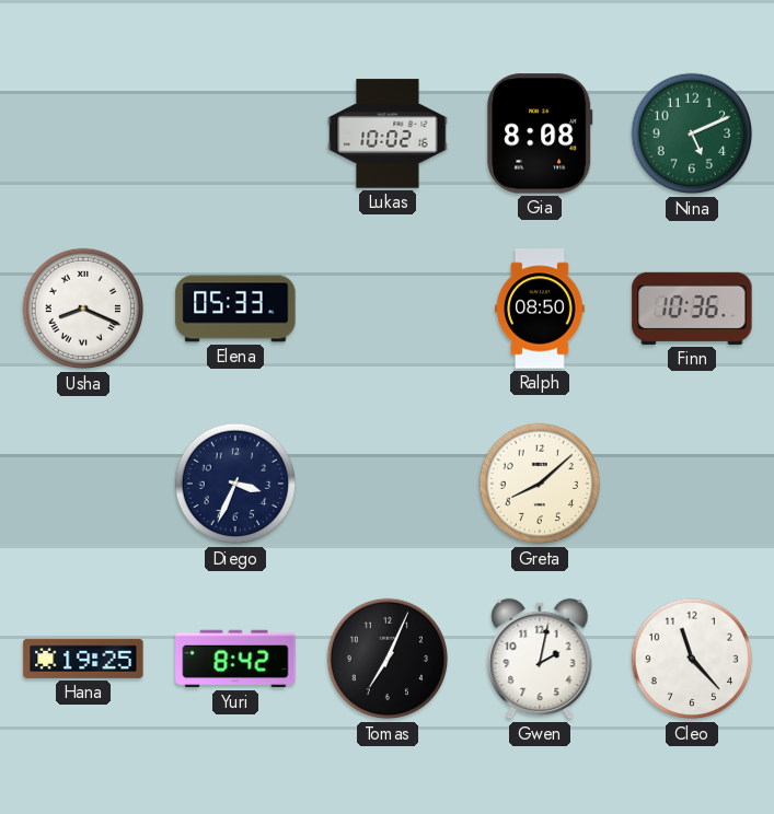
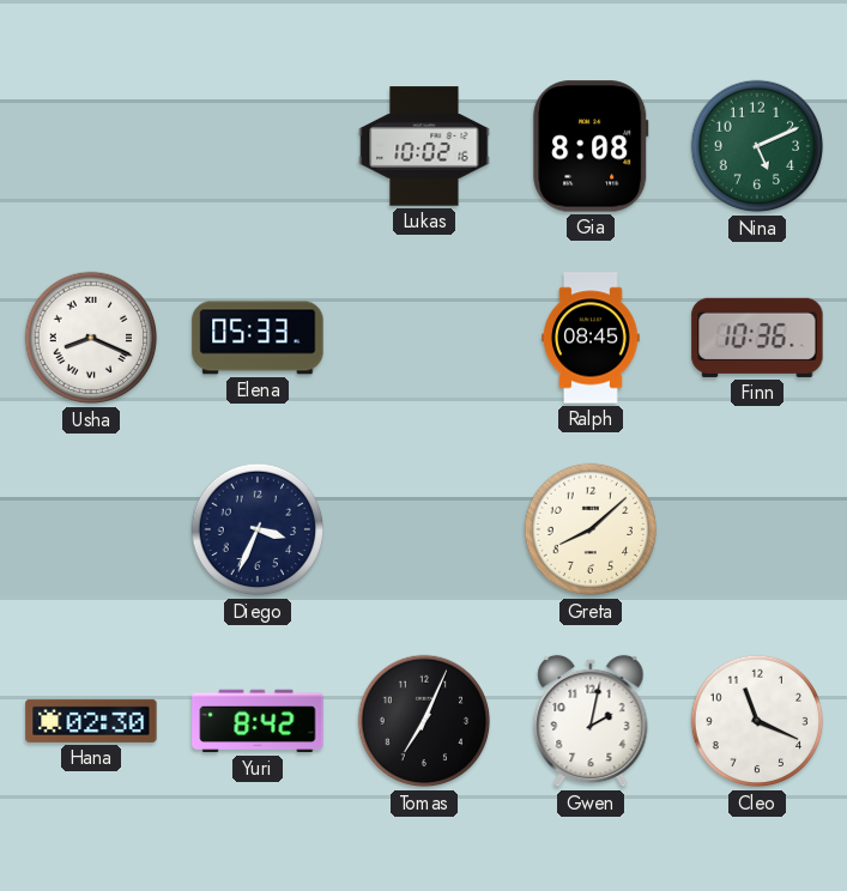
Ralph: 08:50 -> 08:45
Hana: 19:25 -> 02:30
Cleo: 11:23 -> 11:19
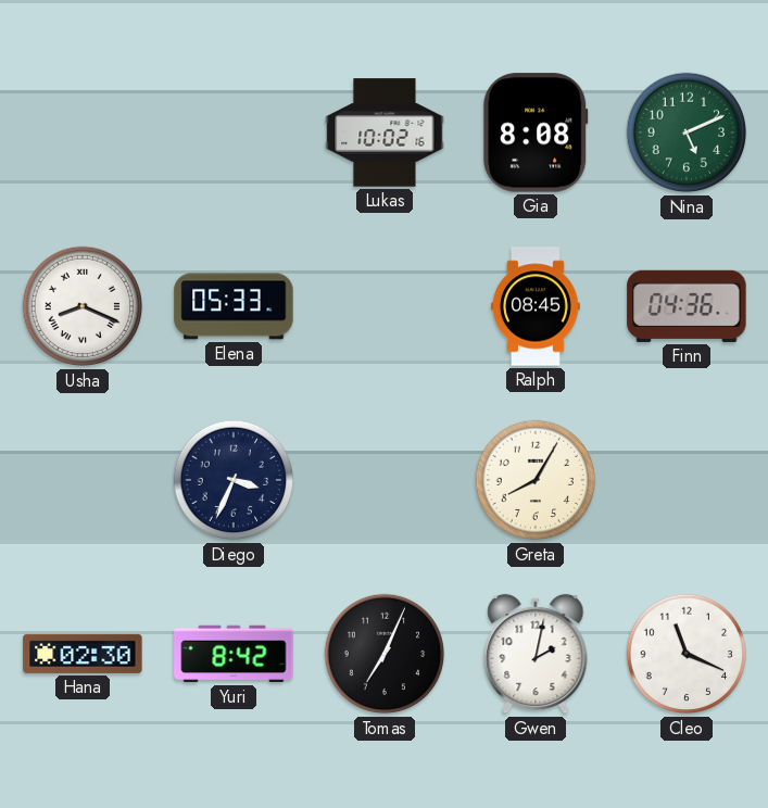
Finn: 10:36 -> 04:36
Greta: 8:08 -> 8:05
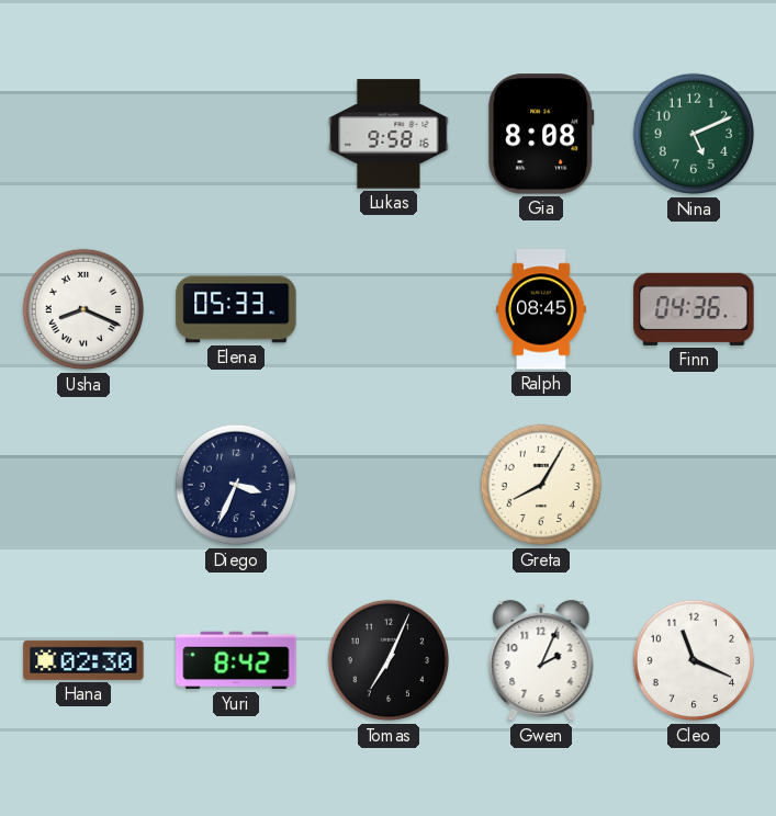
Lukas: 10:02 -> 9:58
Gwen: 2:02 -> 2:04
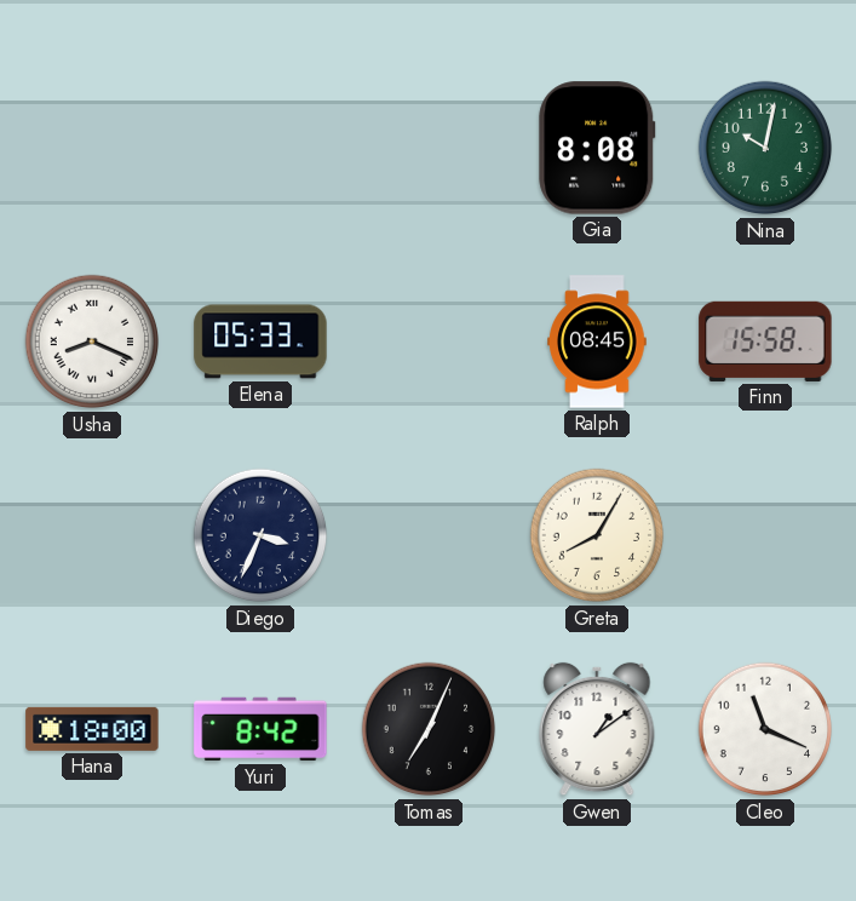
Lukas: 9:58 -> none
Nina: 5:11 -> 10:02
Finn: 04:36 -> 15:58
Hana: 02:30 -> 18:00
Gwen: 2:04 -> 1:09
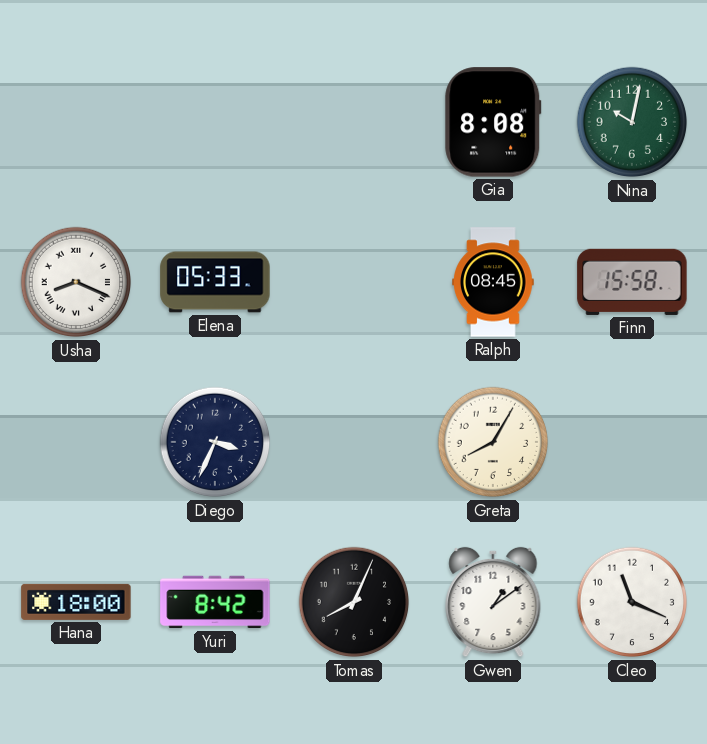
Tomas: 7:04 -> 8:04
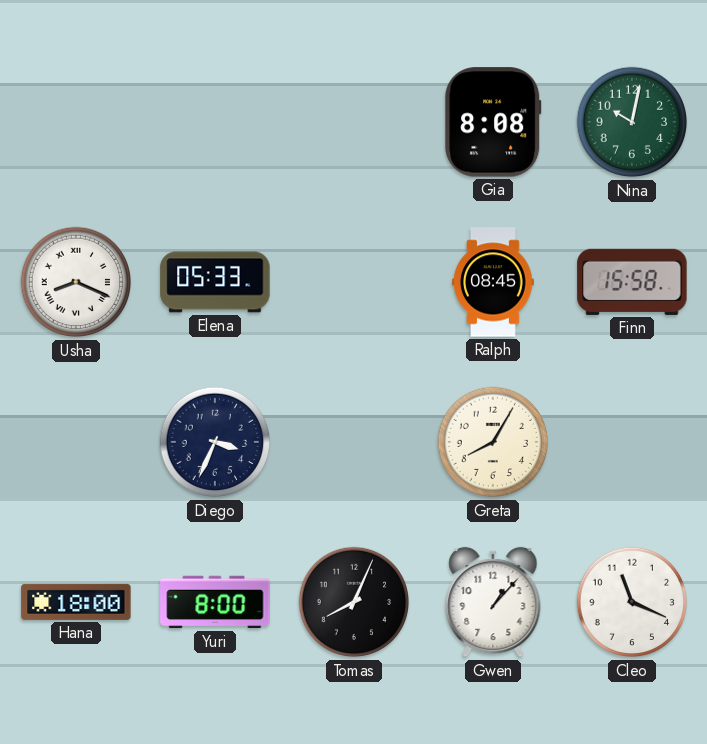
Yuri: 8:42 -> 8:00
Gwen: 1:09 -> 1:07
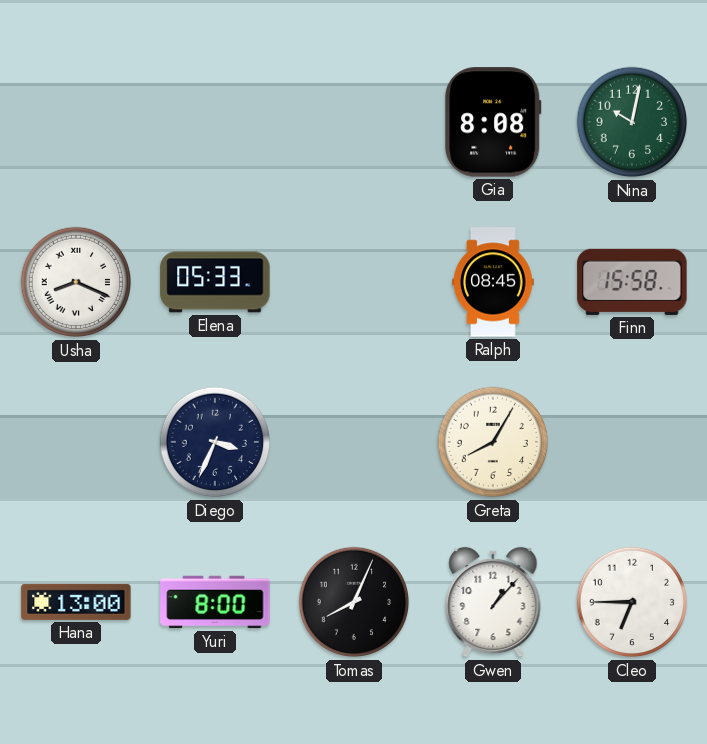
Hana: 18:00 -> 13:00
Cleo: 11:19 -> 6:45
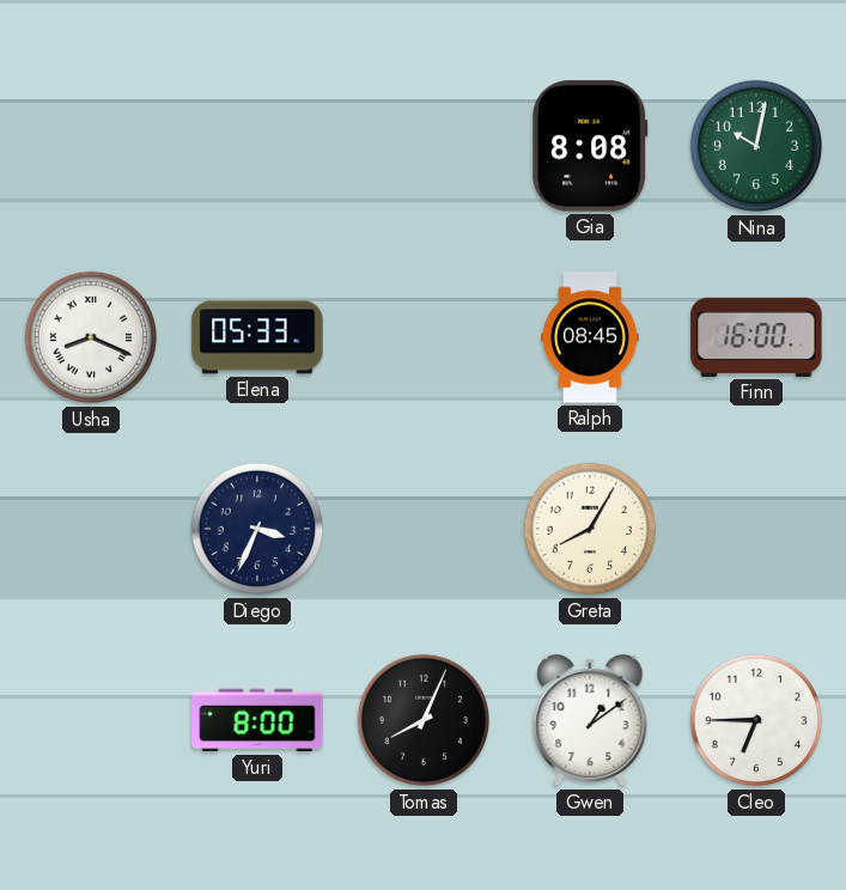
Finn: 15:58 -> 16:00
Hana: 13:00 -> none
Gwen: 1:07 -> 1:09
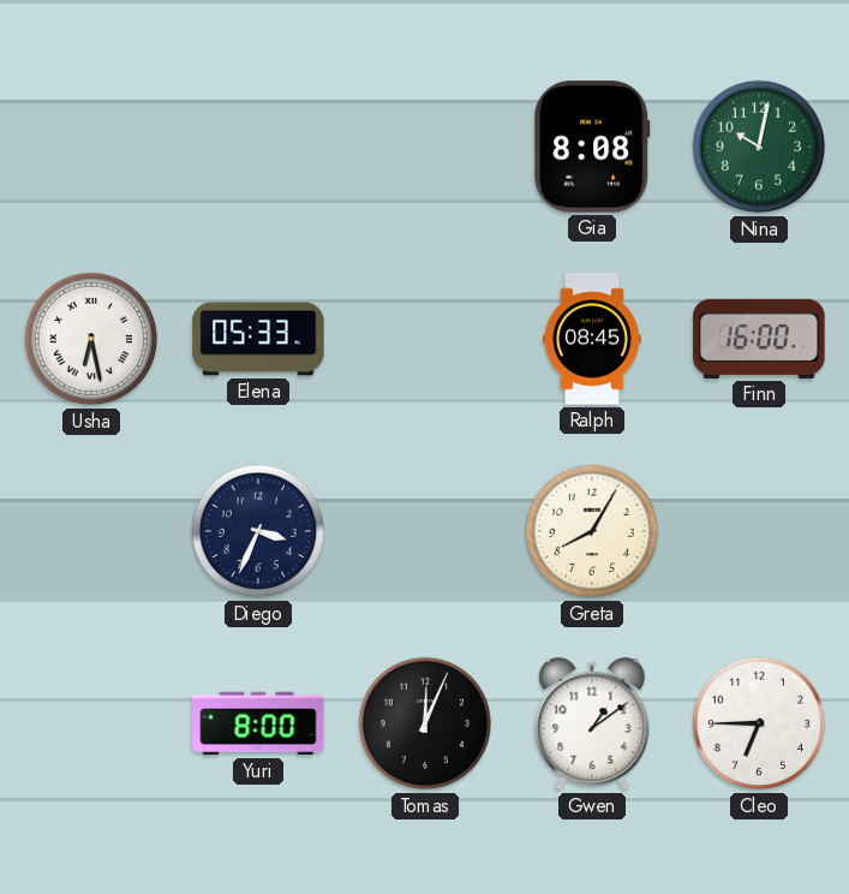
Usha: 8:19 -> 6:28
Tomas: 8:04 -> 12:04
